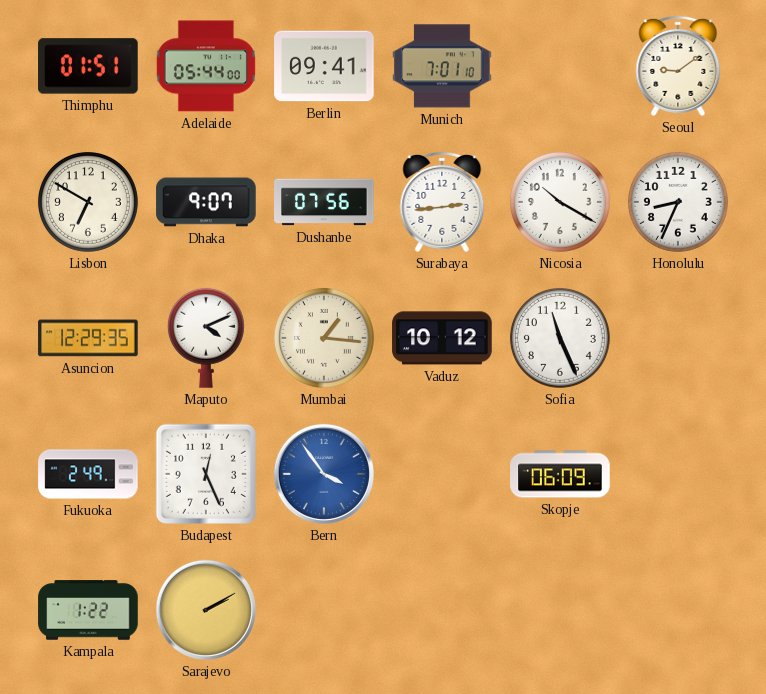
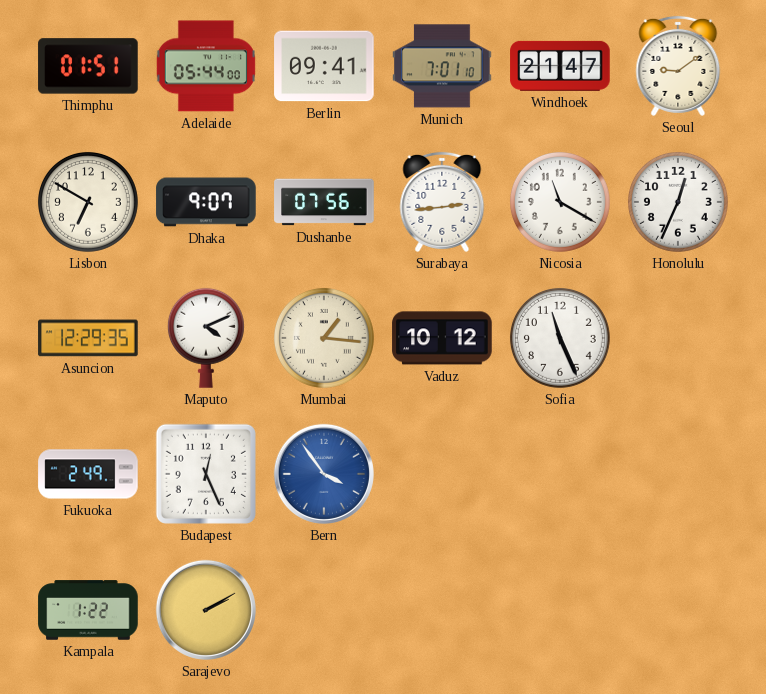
Windhoek: none -> 21:47
Nicosia: 10:20 -> 11:20
Honolulu: 8:34 -> 12:34
Skopje: 06:09 -> none
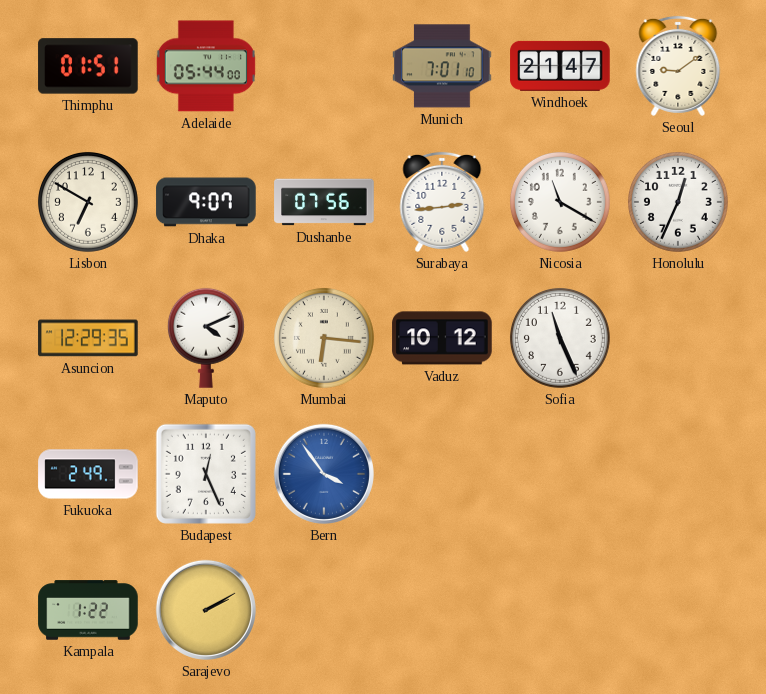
Berlin: 09:41 -> none
Mumbai: 1:16 -> 6:16
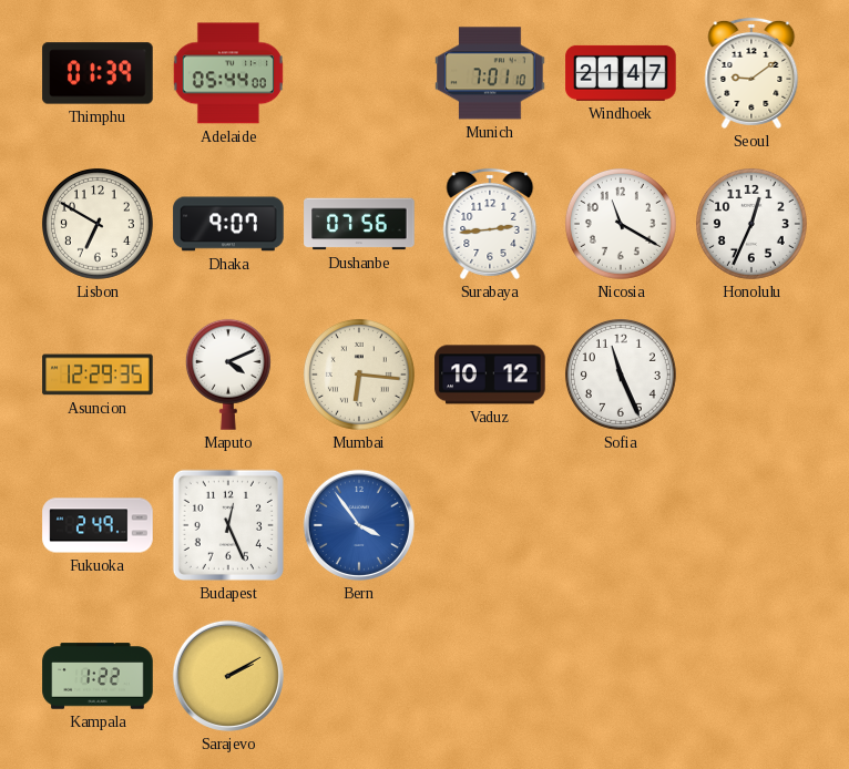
Thimphu: 01:51 -> 01:39
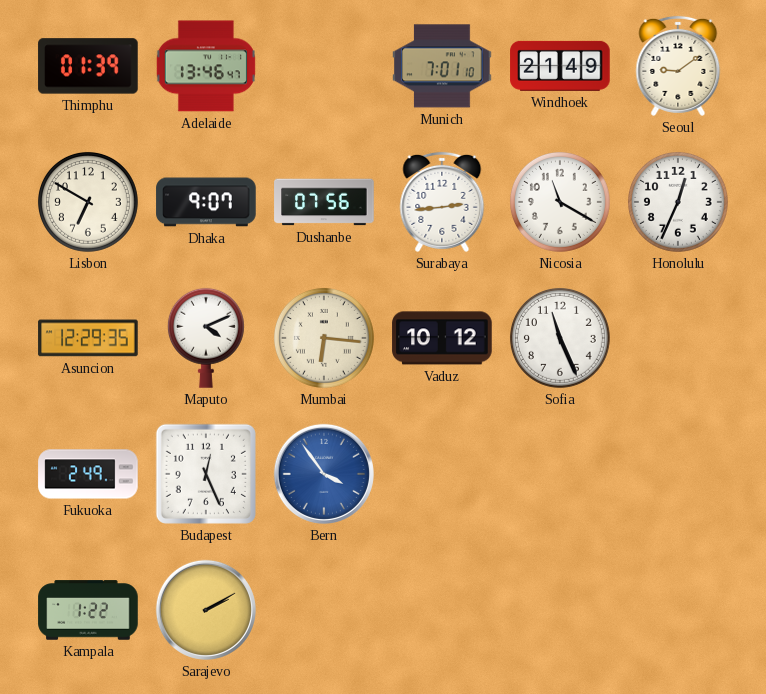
Adelaide: 05:44 -> 13:46
Windhoek: 21:47 -> 21:49
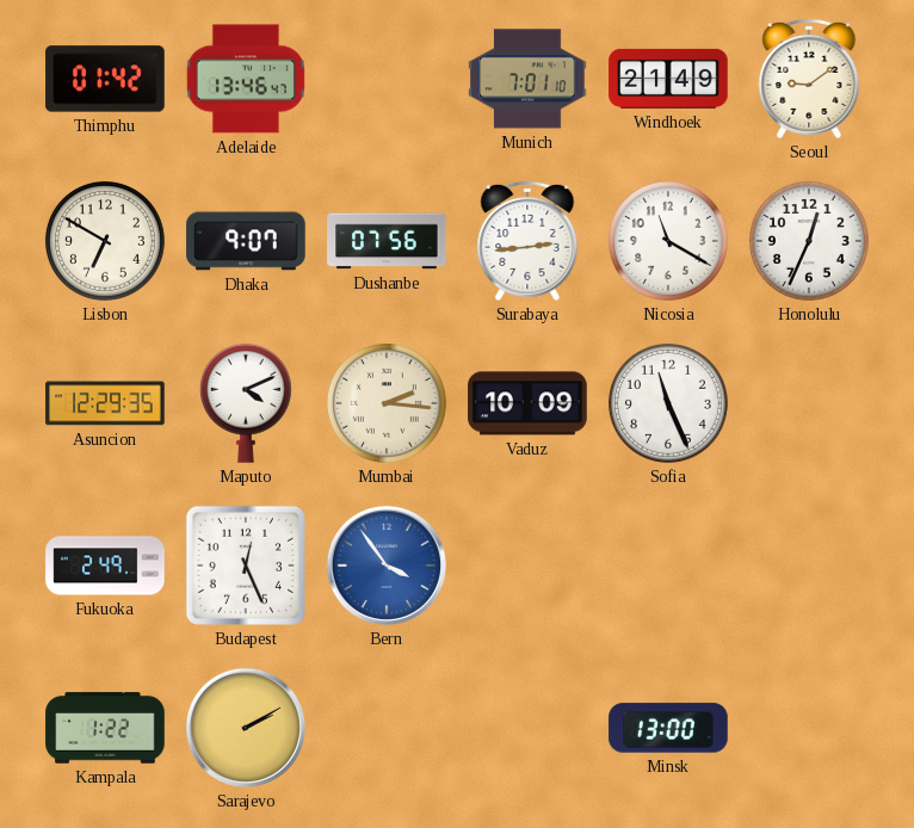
Thimphu: 01:39 -> 01:42
Mumbai: 6:16 -> 2:16
Vaduz: 10:12 -> 10:09
Minsk: none -> 13:00
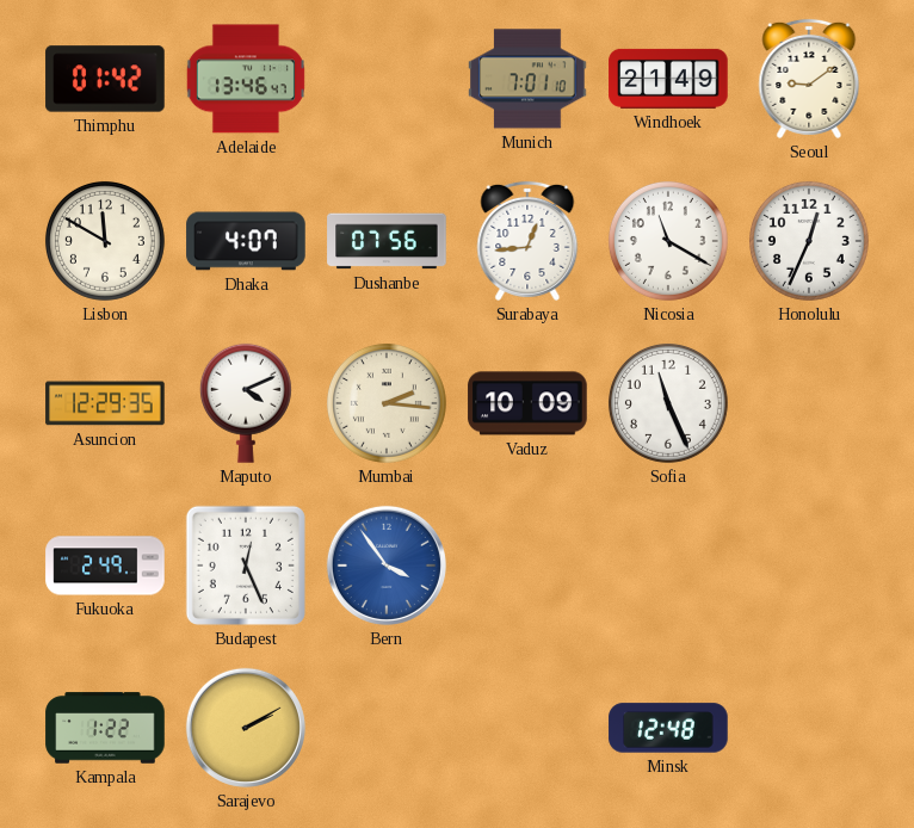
Lisbon: 6:50 -> 11:50
Dhaka: 9:07 -> 4:07
Surabaya: 2:44 -> 12:44
Minsk: 13:00 -> 12:48
